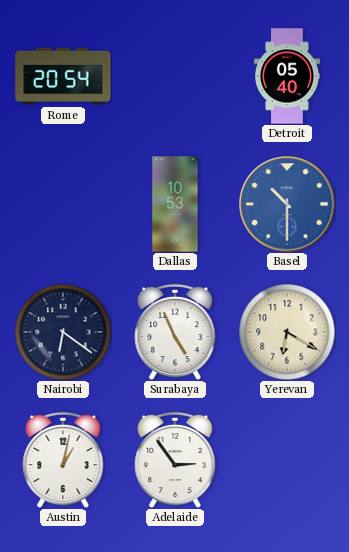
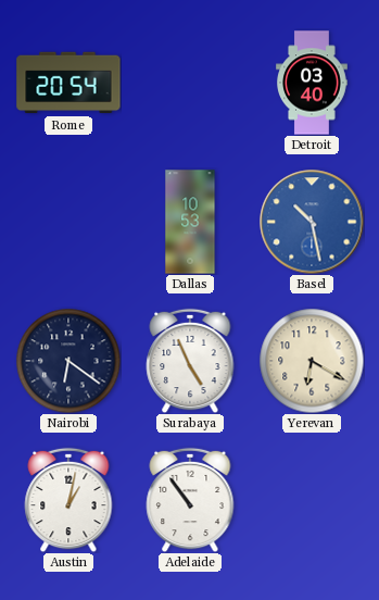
Detroit: 05:40 -> 03:40
Basel: 10:30 -> 10:28
Adelaide: 2:54 -> 10:54
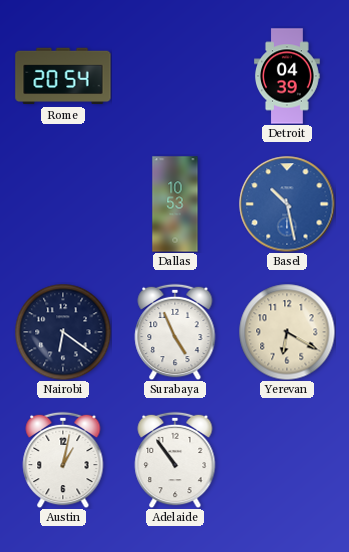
Detroit: 03:40 -> 04:39
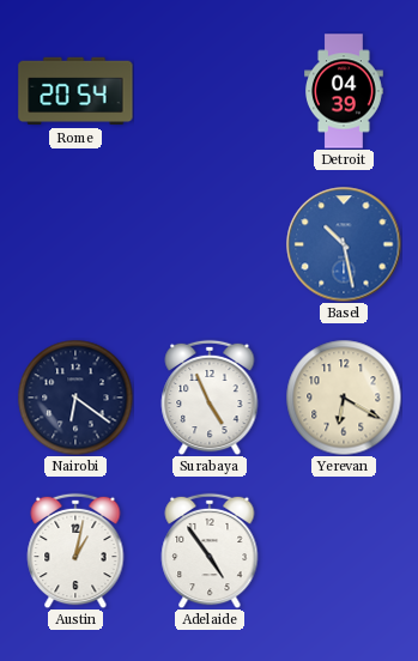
Dallas: 10:53 -> none
Adelaide: 10:54 -> 4:54
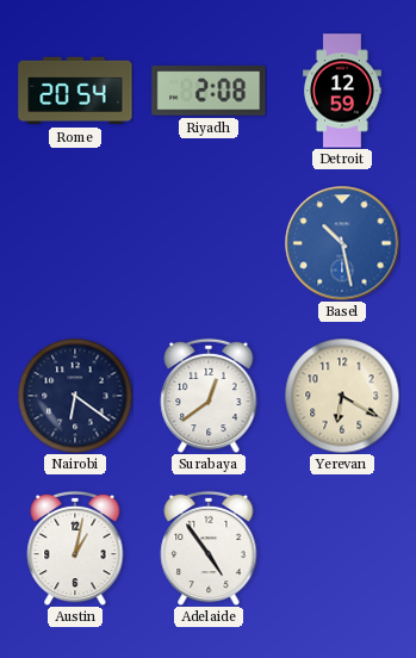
Riyadh: none -> 2:08
Detroit: 04:39 -> 12:59
Surabaya: 4:56 -> 12:39
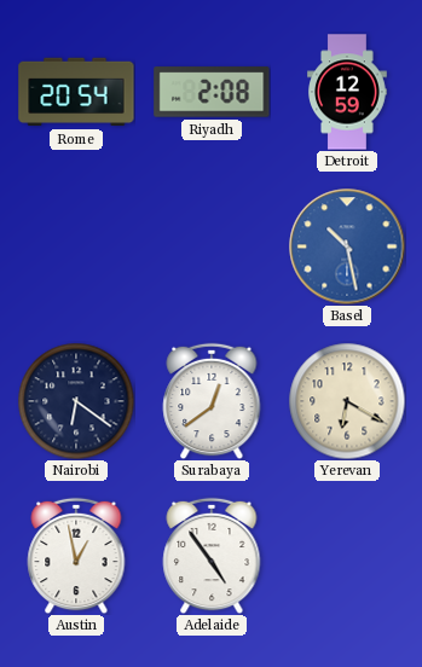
Austin: 1:02 -> 12:58
